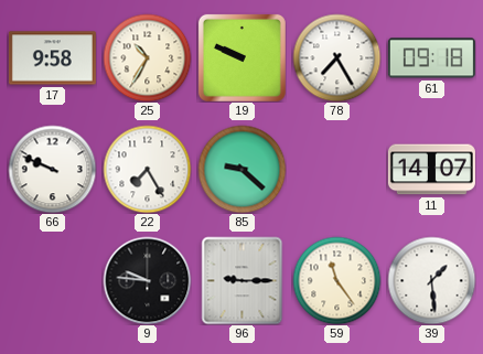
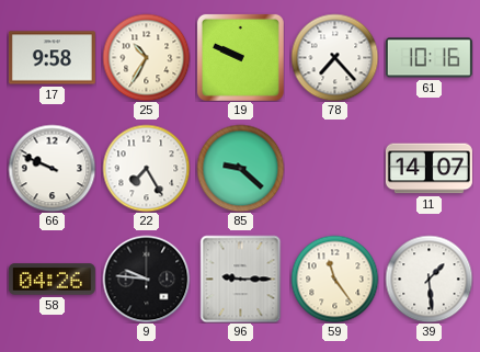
78: 7:25 -> 7:23
61: 09:18 -> 10:16
58: none -> 04:26
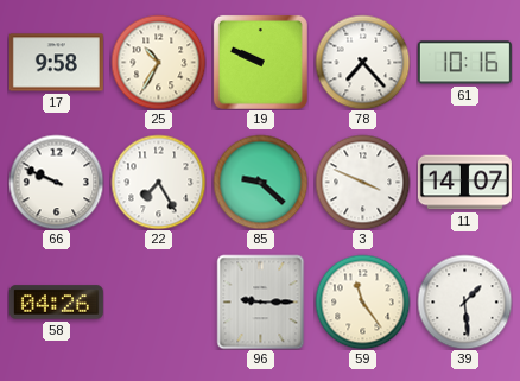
3: none -> 3:49
9: 9:46 -> none
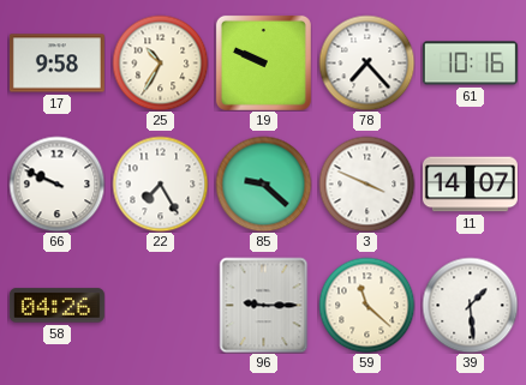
59: 11:24 -> 11:22
